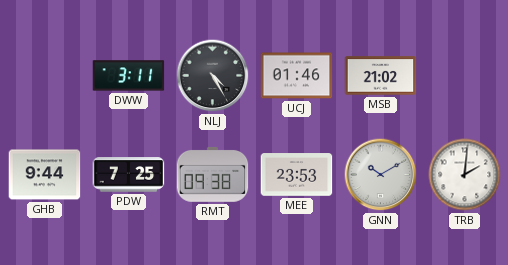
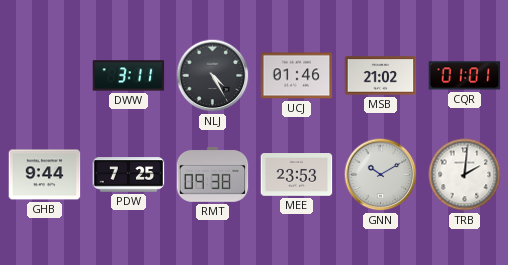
CQR: none -> 01:01
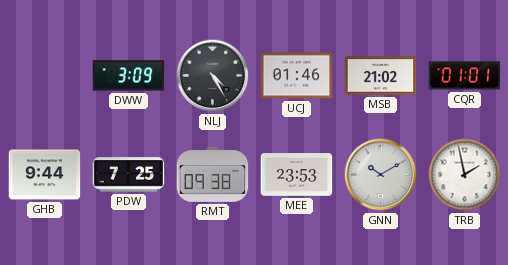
DWW: 3:11 -> 3:09
TRB: 2:01 -> 1:58
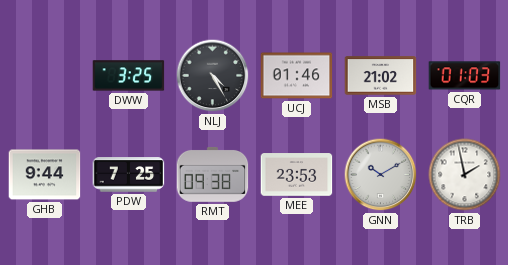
DWW: 3:09 -> 3:25
CQR: 01:01 -> 01:03
